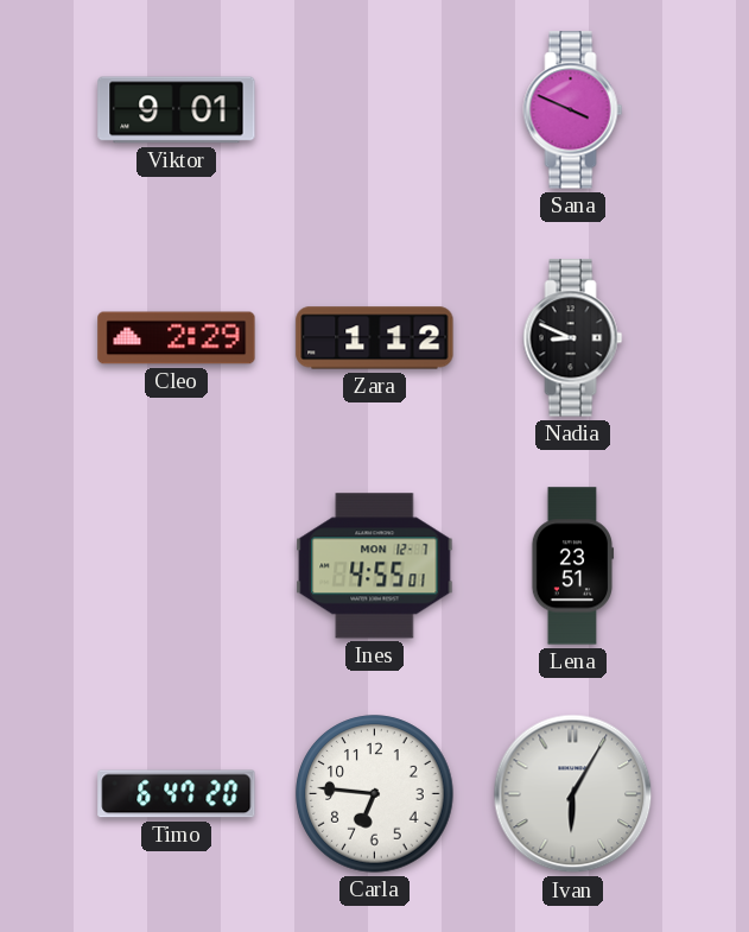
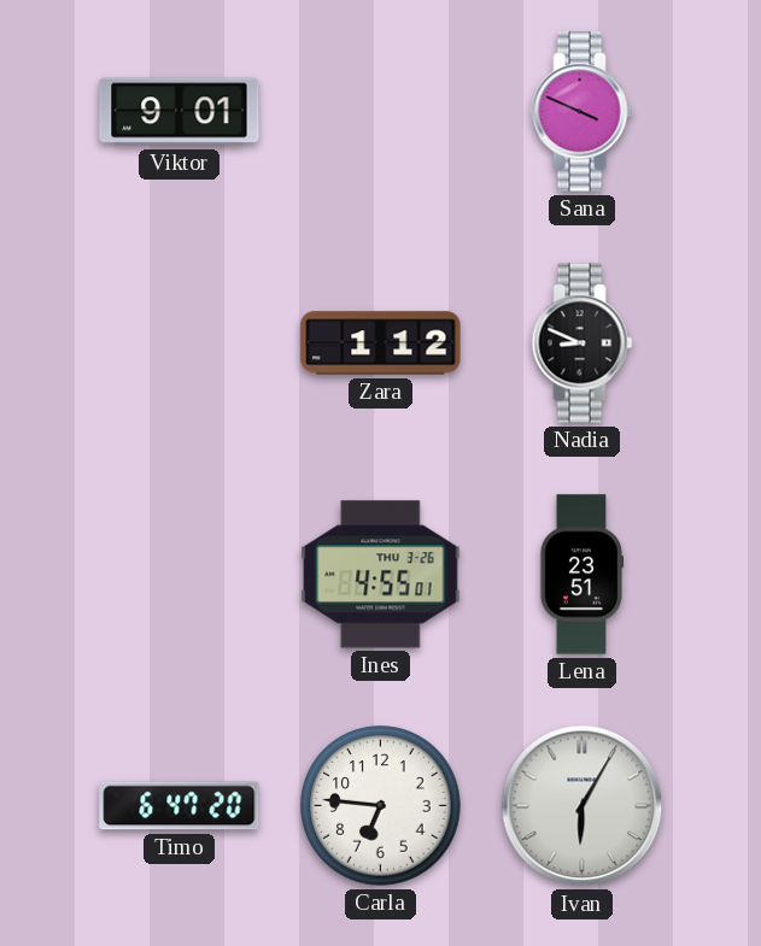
Cleo: 2:29 -> none
Ines date: MON 12-7 -> THU 3-26
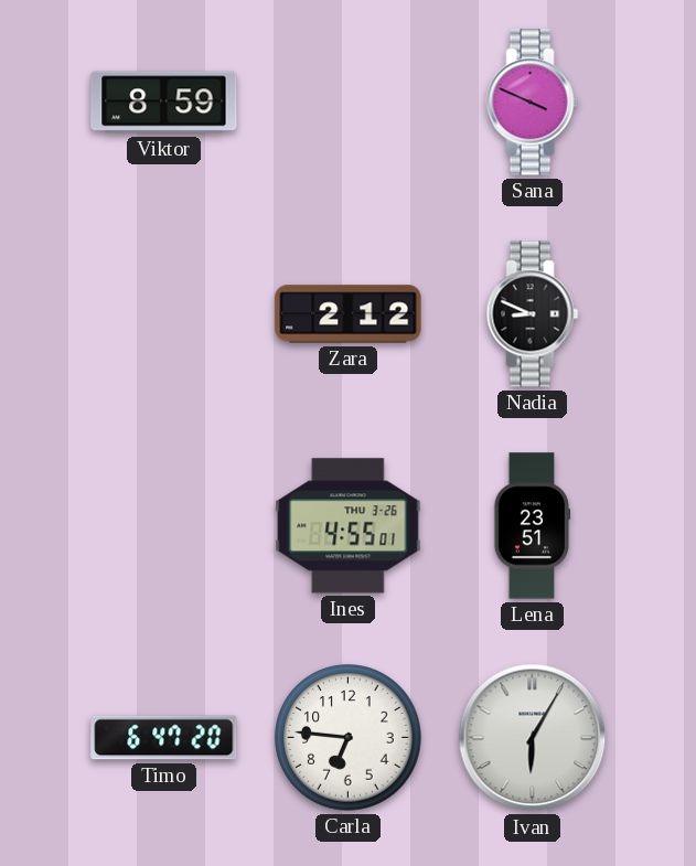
Viktor: 9:01 -> 8:59
Zara: 1:12 -> 2:12
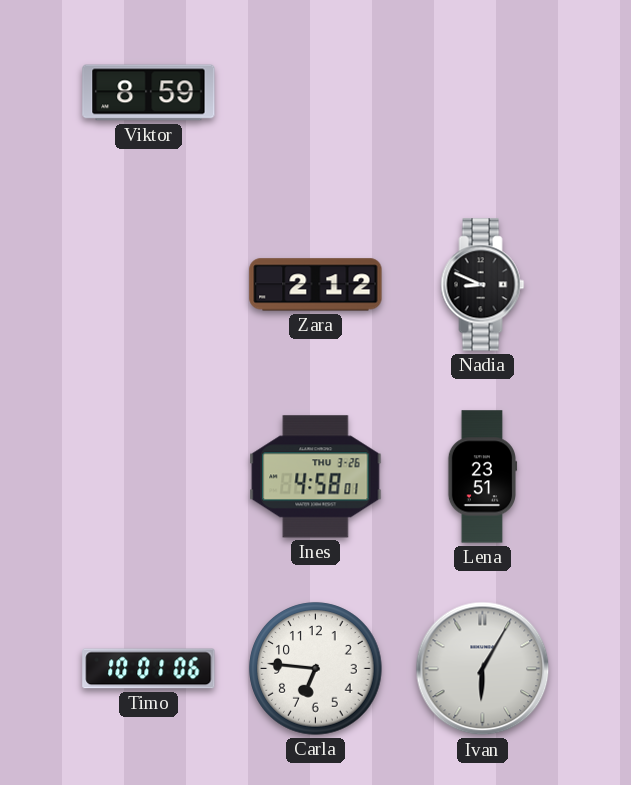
Sana: 3:49 -> none
Ines: 4:55 -> 4:58
Timo: 6:47 -> 10:01
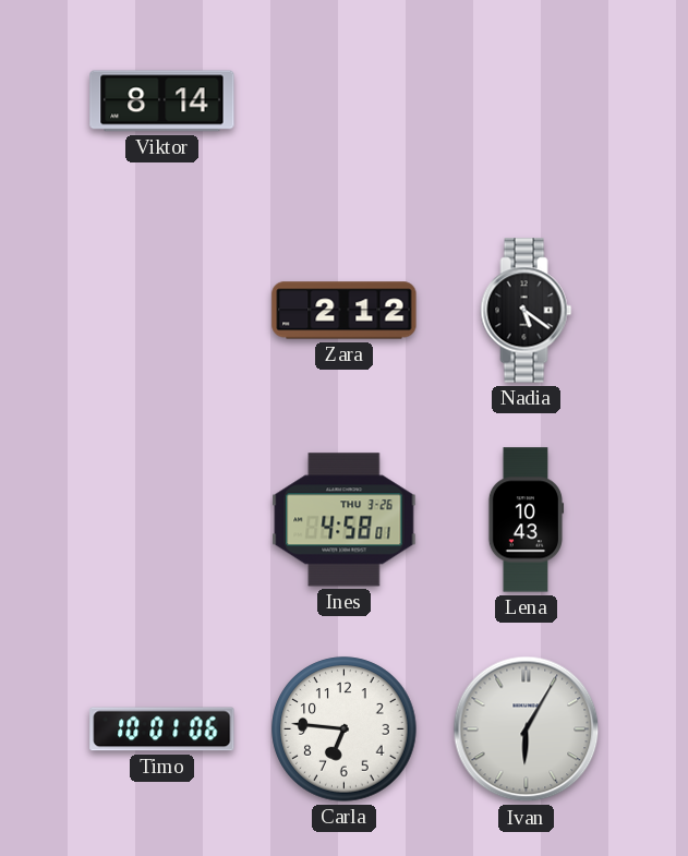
Viktor: 8:59 -> 8:14
Nadia: 8:49 -> 5:21
Lena: 23:51 -> 10:43
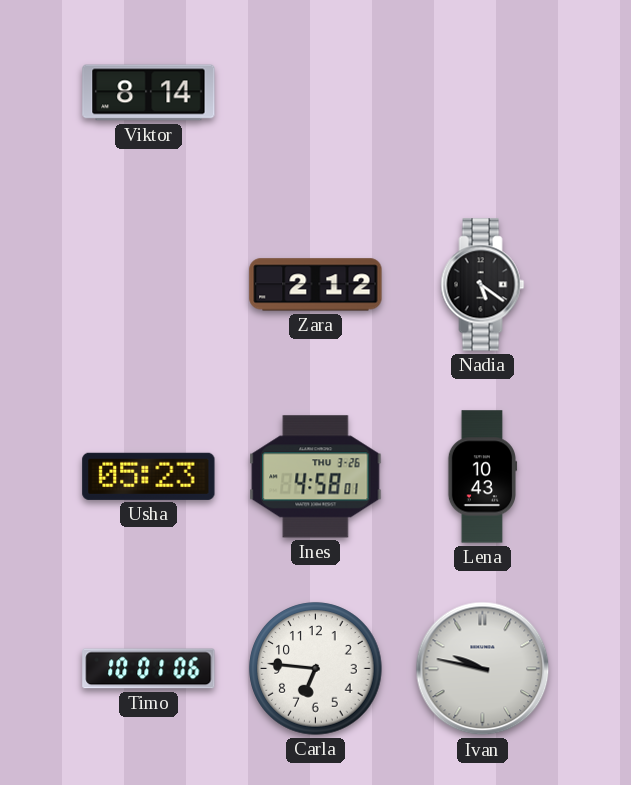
Usha: none -> 05:23
Ivan: 6:05 -> 9:47
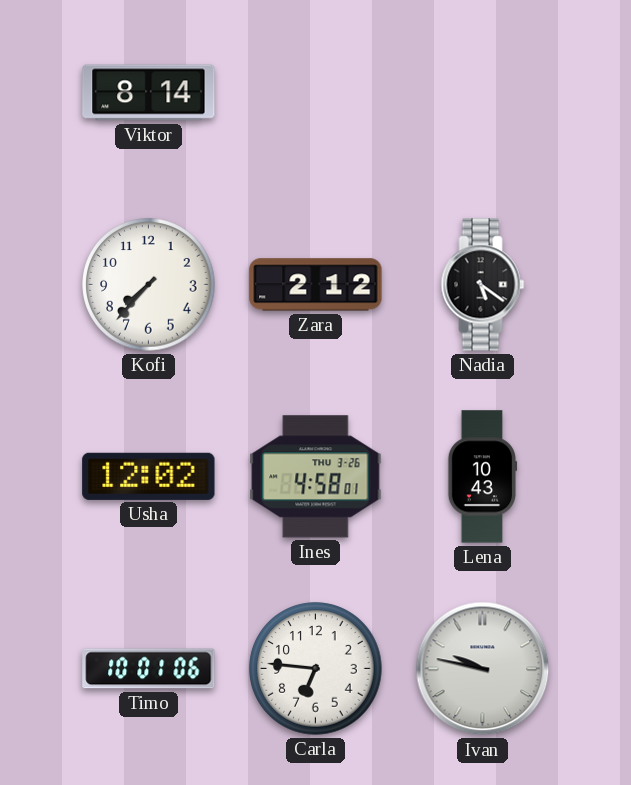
Kofi: none -> 7:37
Usha: 05:23 -> 12:02
